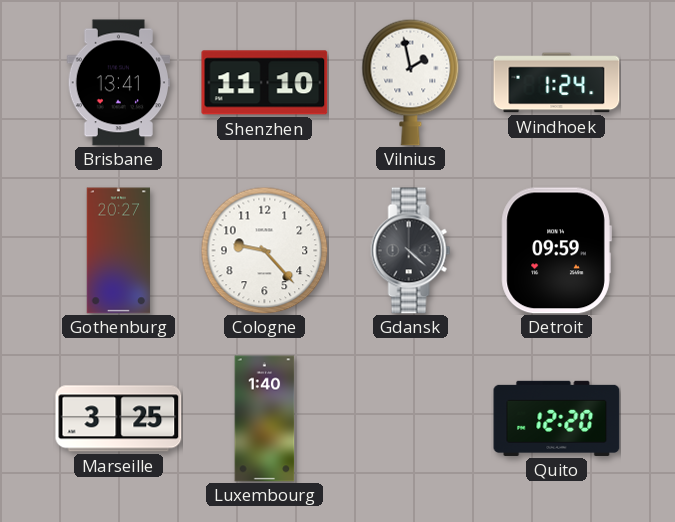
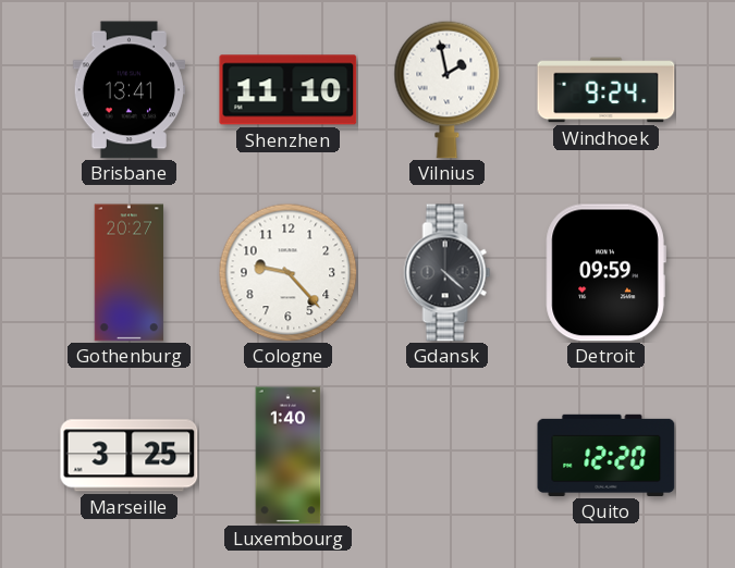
Windhoek: 1:24 -> 9:24
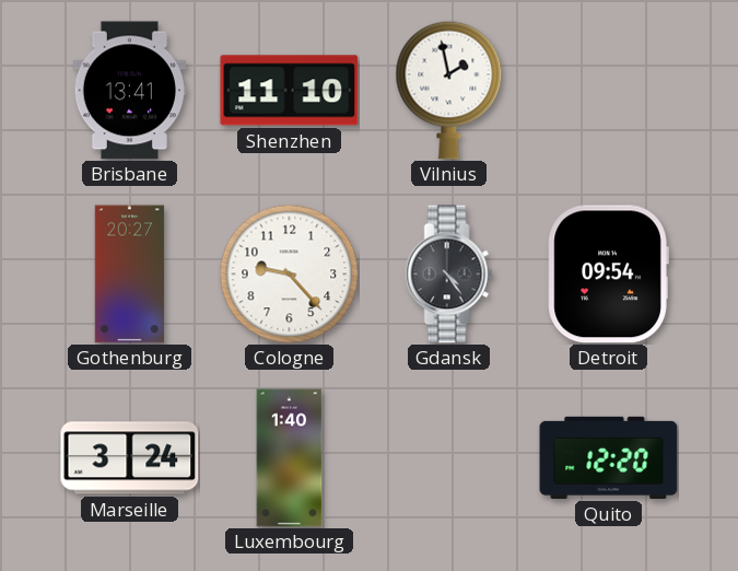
Windhoek: 9:24 -> none
Gdansk: 4:22 -> 4:24
Detroit: 09:59 -> 09:54
Marseille: 3:25 -> 3:24
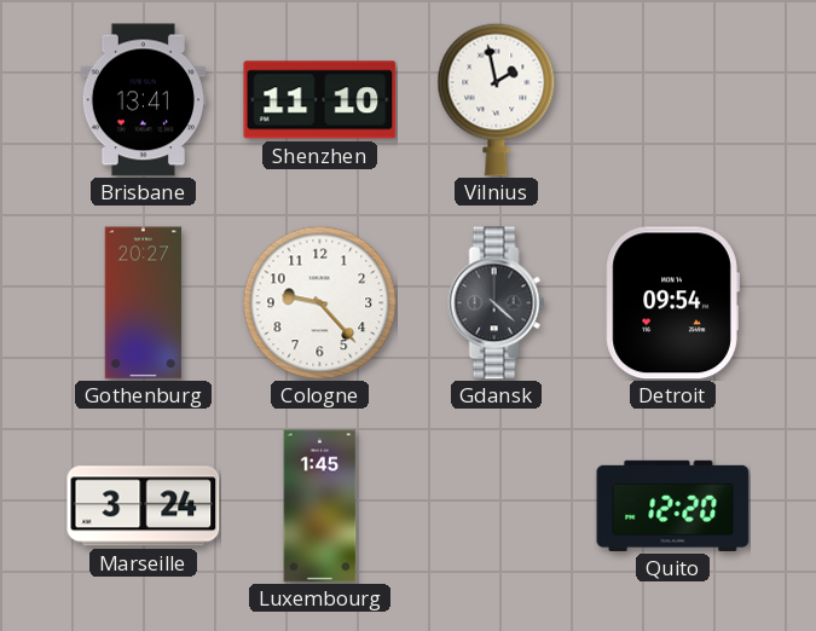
Gdansk: 4:24 -> 4:22
Luxembourg: 1:40 -> 1:45
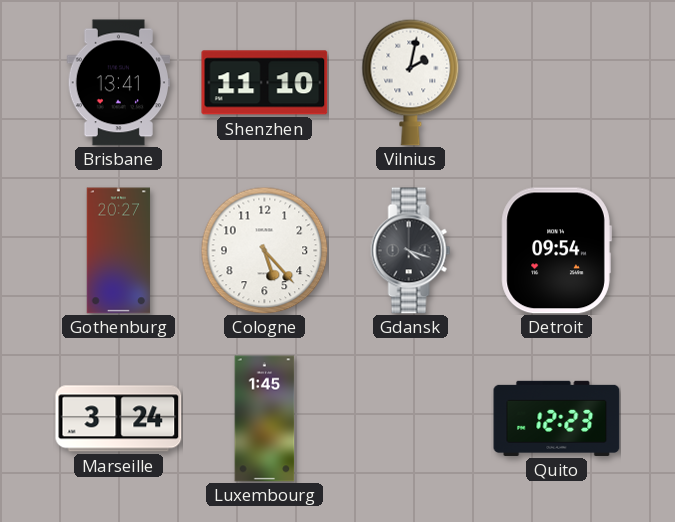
Vilnius: 1:58 -> 2:02
Cologne: 9:23 -> 5:23
Gdansk: 4:22 -> 4:18
Quito: 12:20 -> 12:23
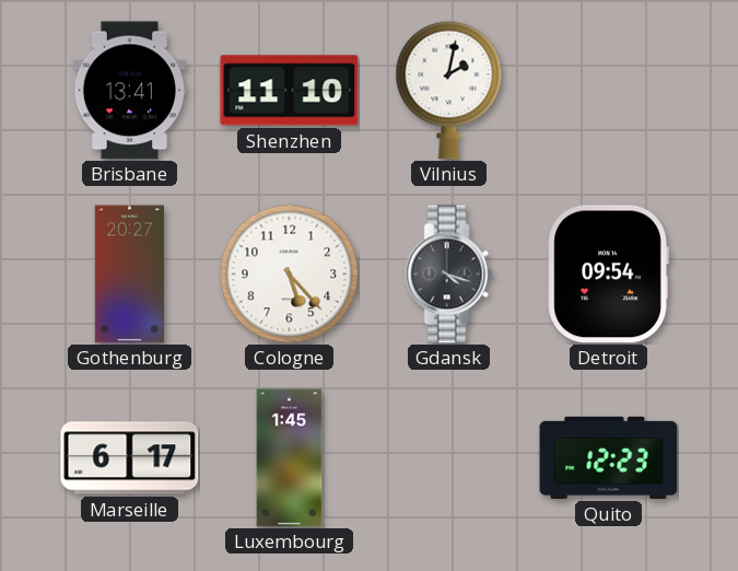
Marseille: 3:24 -> 6:17
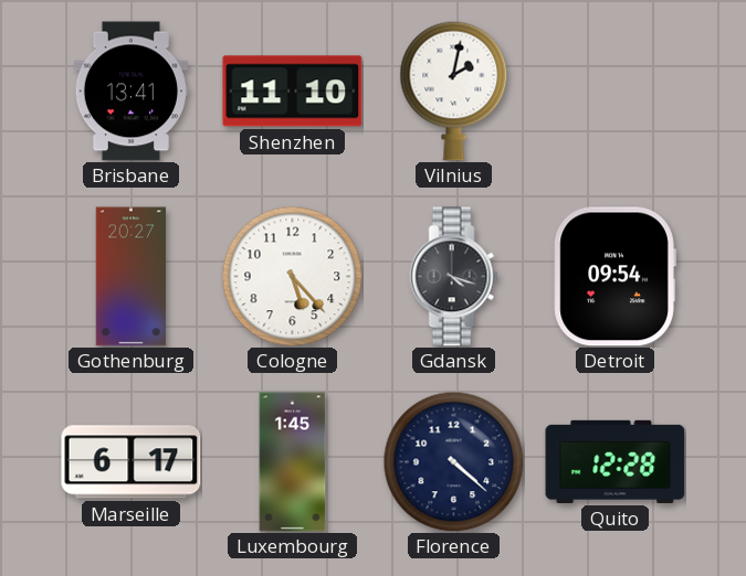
Florence: none -> 4:22
Quito: 12:23 -> 12:28
